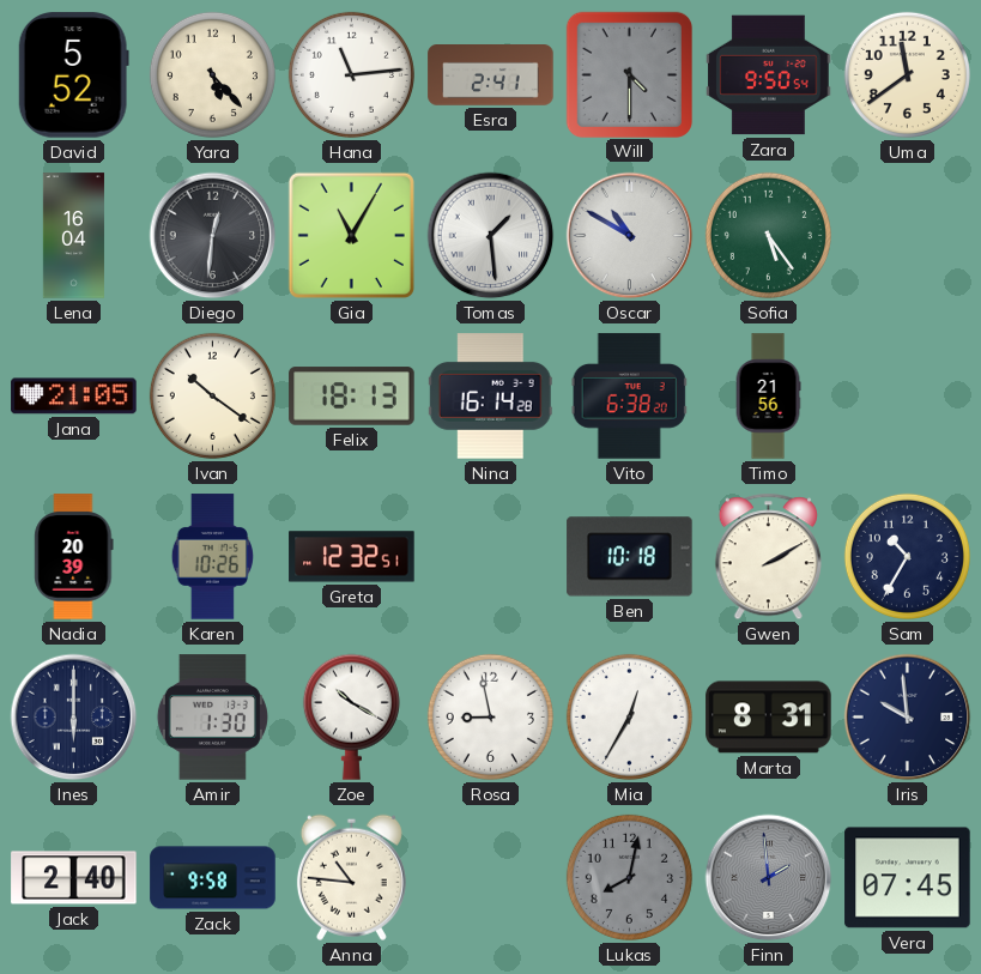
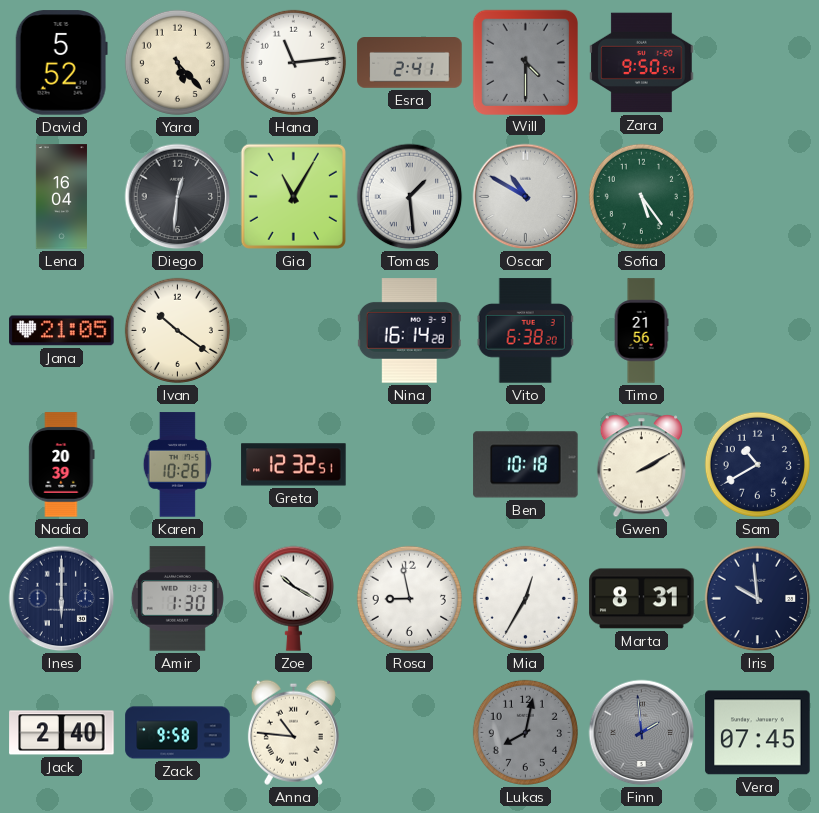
Uma: 11:39 -> none
Felix: 18:13 -> none
Sam: 10:35 -> 10:40
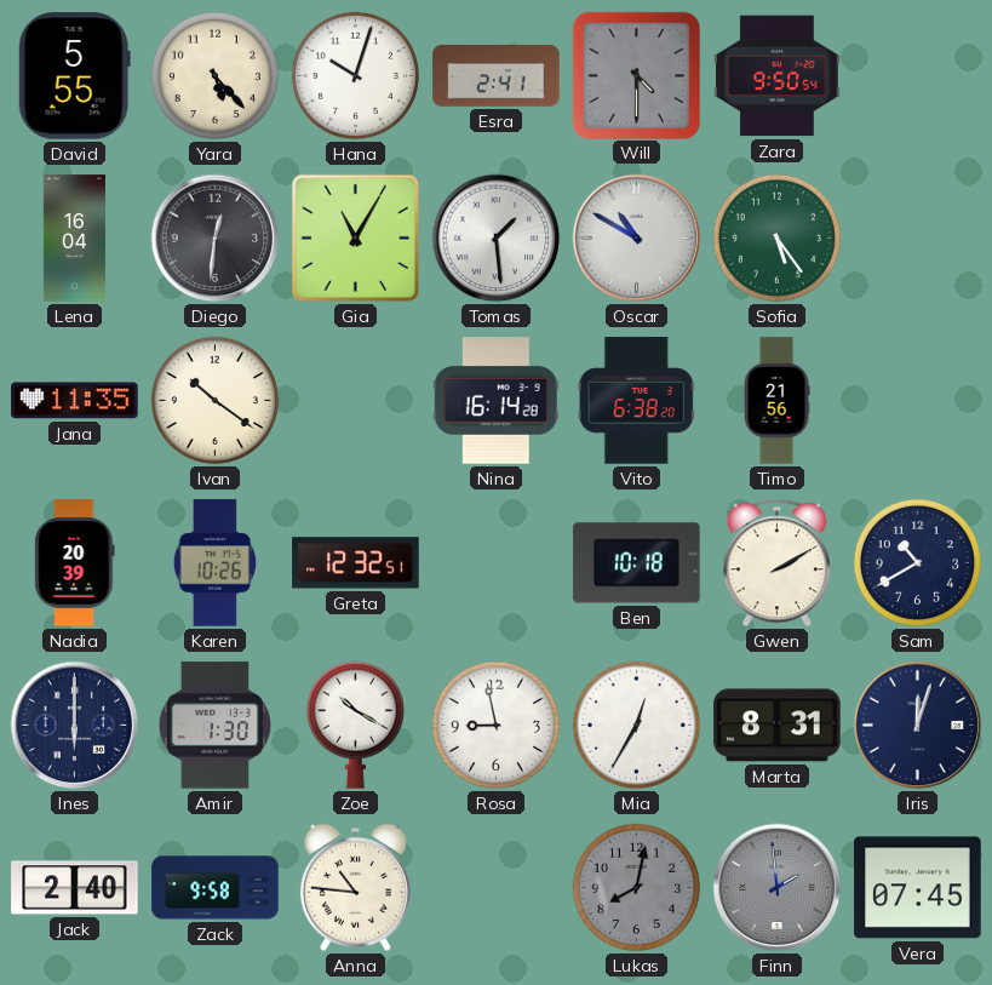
David: 5:52 -> 5:55
Hana: 11:14 -> 10:03
Jana: 21:05 -> 11:35
Iris: 9:59 -> 12:03
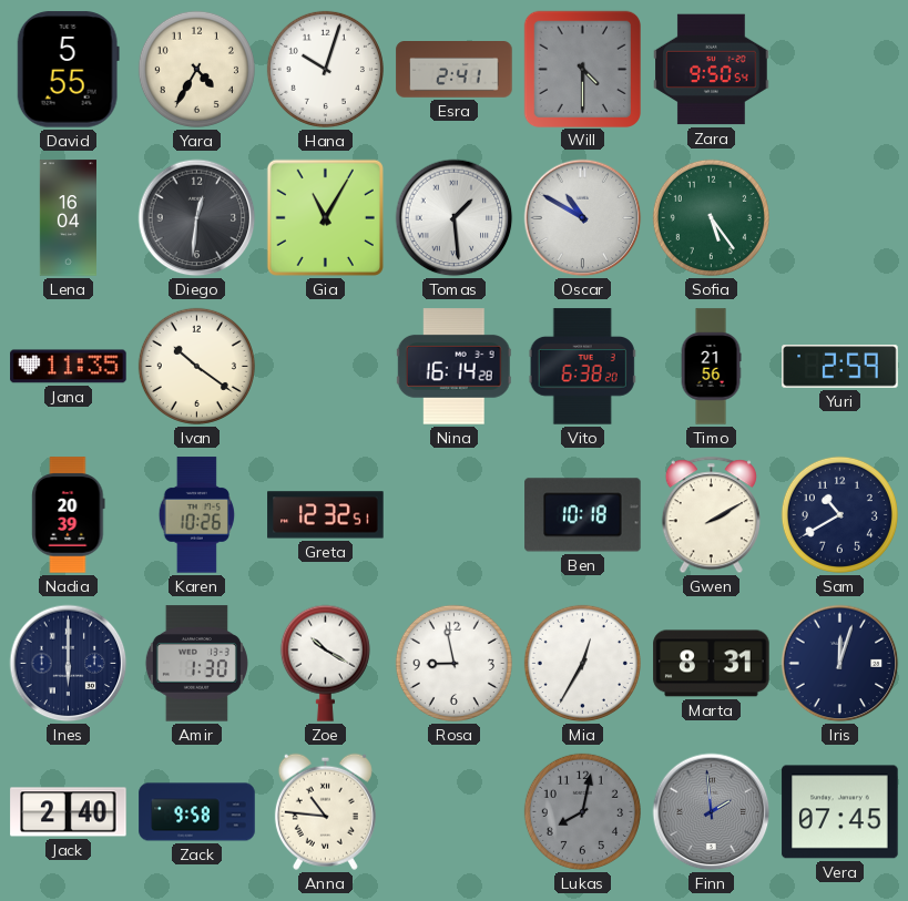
Yara: 5:23 -> 4:35
Yuri: none -> 2:59
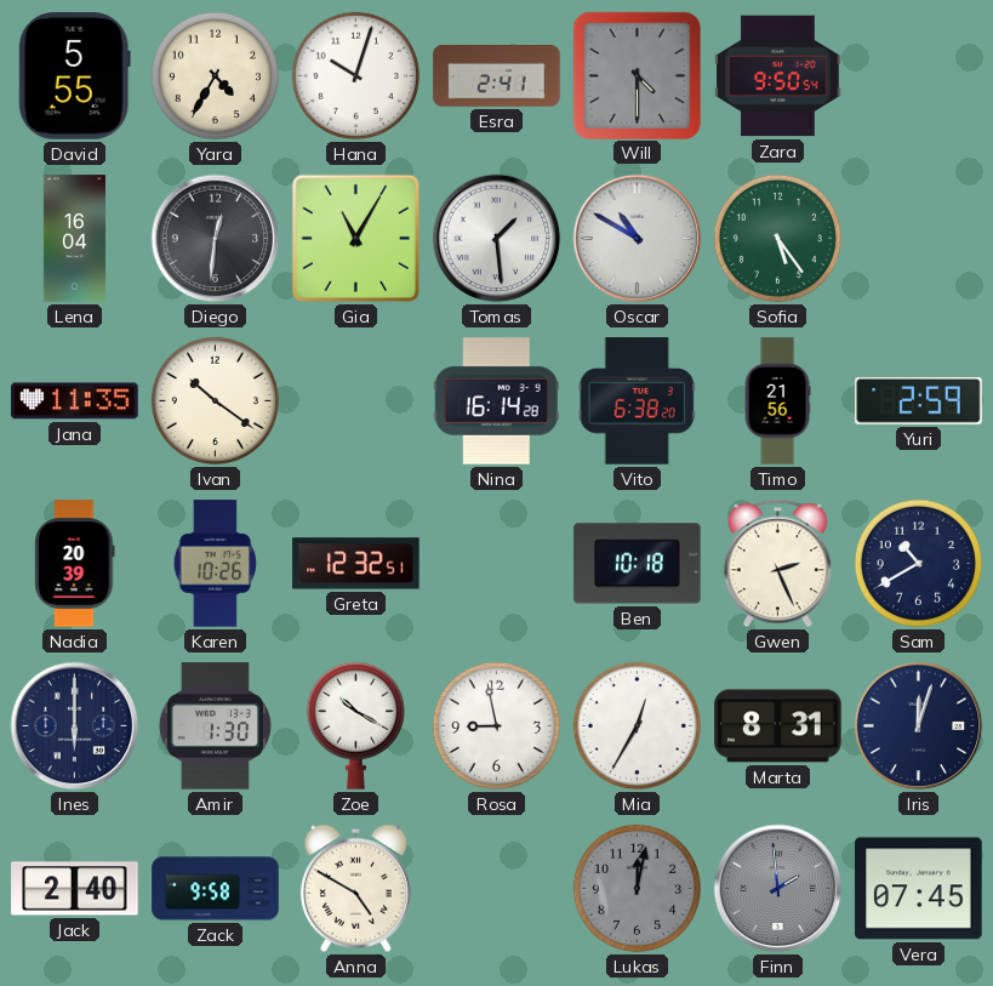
Gwen: 2:10 -> 2:26
Anna: 10:46 -> 4:50
Lukas: 8:02 -> 12:02
